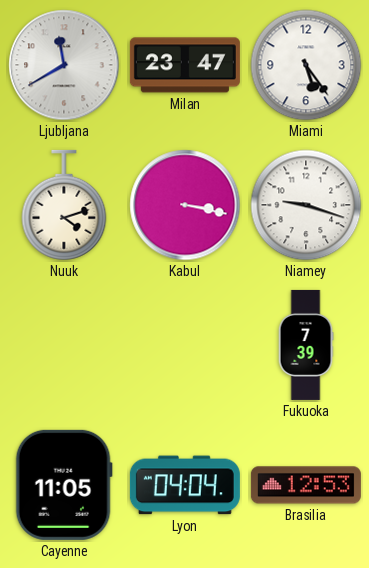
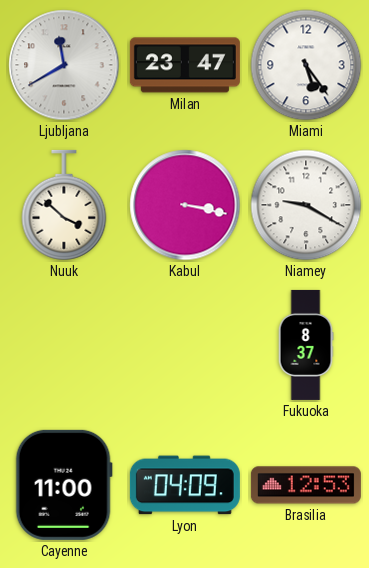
Nuuk: 4:12 -> 3:52
Niamey: 9:18 -> 9:20
Fukuoka: 7:39 -> 8:37
Cayenne: 11:05 -> 11:00
Lyon: 04:04 -> 04:09
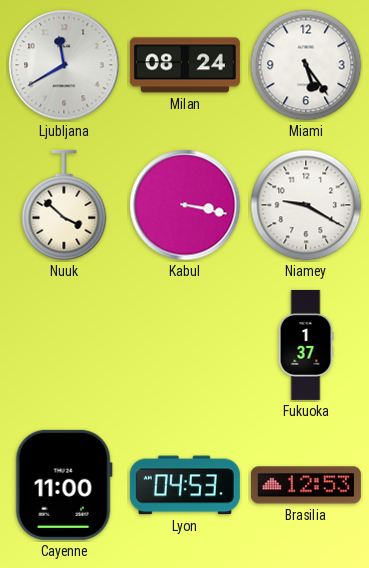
Milan: 23:47 -> 08:24
Fukuoka: 8:37 -> 1:37
Lyon: 04:09 -> 04:53
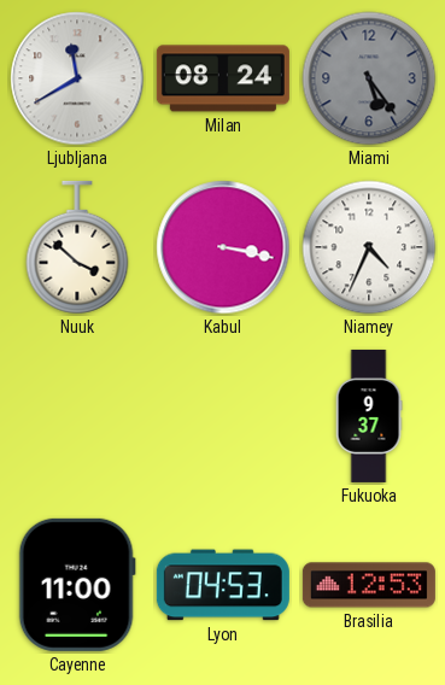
Miami dial: white -> grey
Niamey: 9:20 -> 4:34
Fukuoka: 1:37 -> 9:37
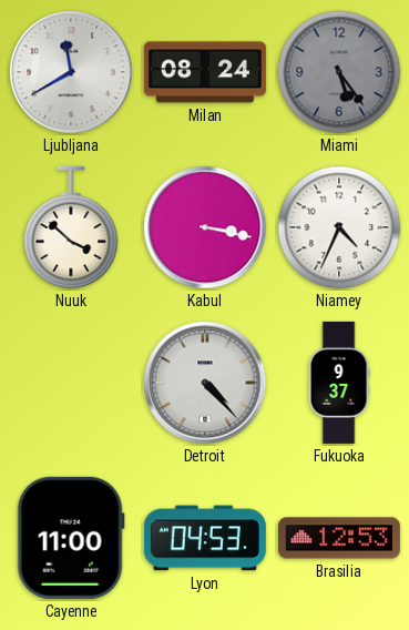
Detroit: none -> 4:23
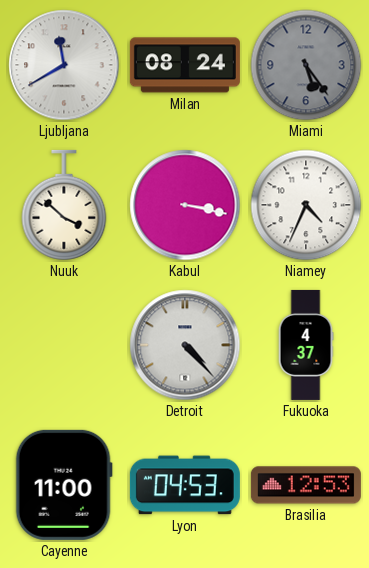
Fukuoka: 9:37 -> 4:37
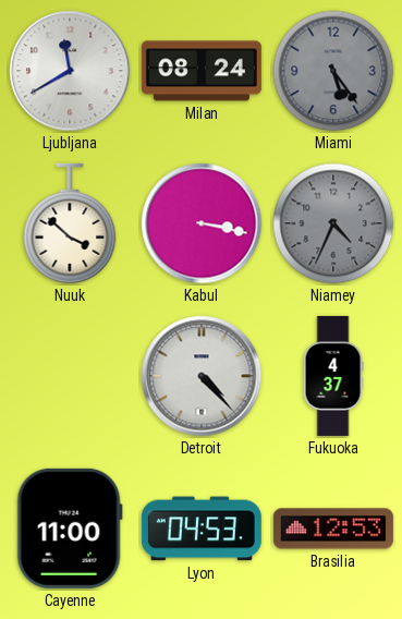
Niamey dial: white -> grey
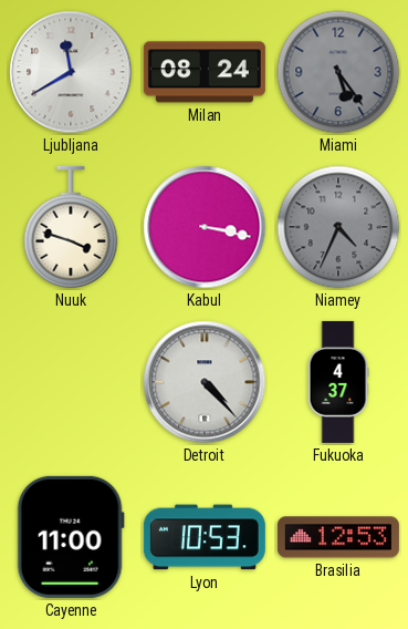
Nuuk: 3:52 -> 3:48
Lyon: 04:53 -> 10:53
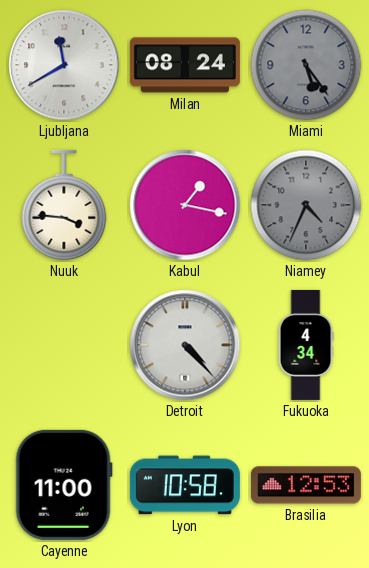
Nuuk: 3:48 -> 3:46
Kabul: 3:17 -> 1:17
Fukuoka: 4:37 -> 4:34
Lyon: 10:53 -> 10:58
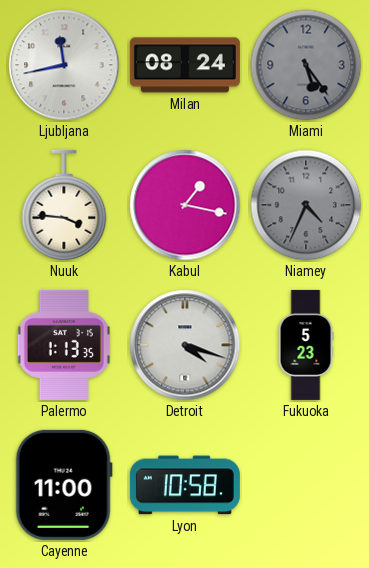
Ljubljana: 11:40 -> 11:43
Palermo: none -> 1:13
Detroit: 4:23 -> 4:18
Fukuoka: 4:34 -> 5:23
Brasilia: 12:53 -> none
